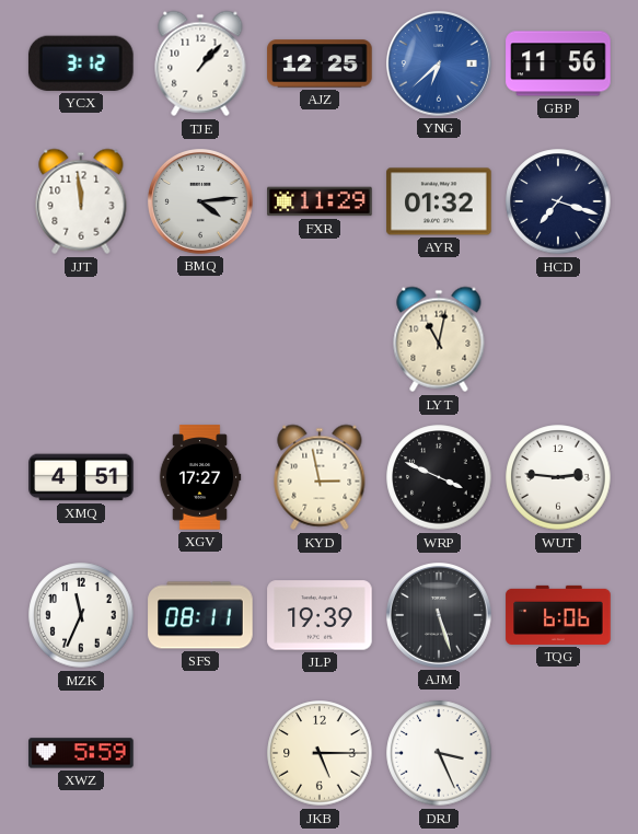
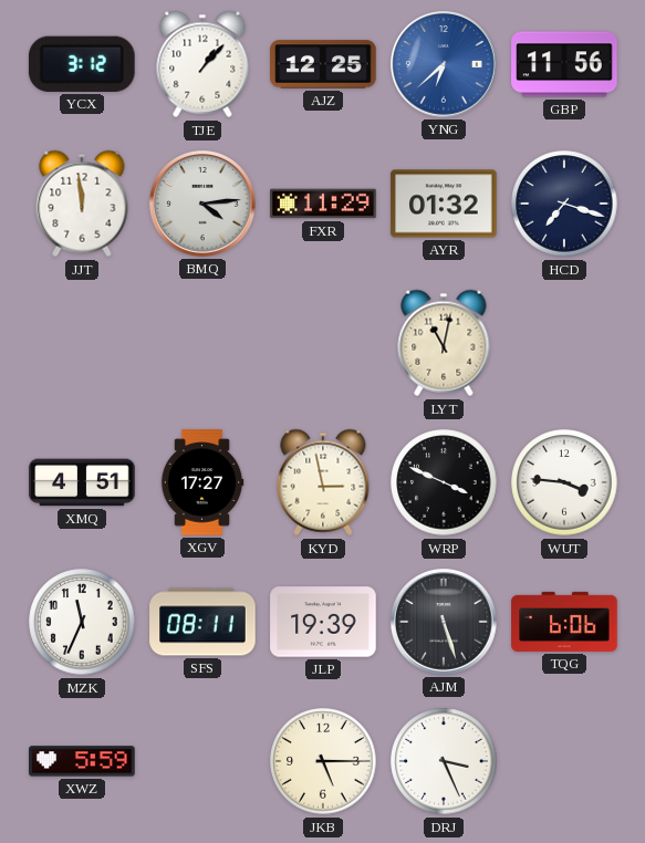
WUT: 2:46 -> 3:46
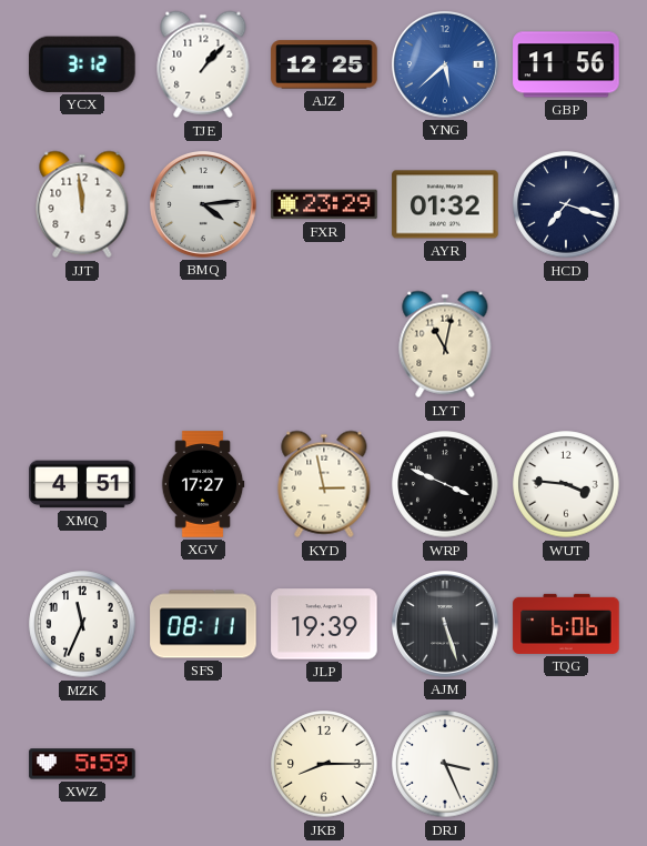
YNG: 6:38 -> 5:38
FXR: 11:29 -> 23:29
JKB: 5:15 -> 8:15
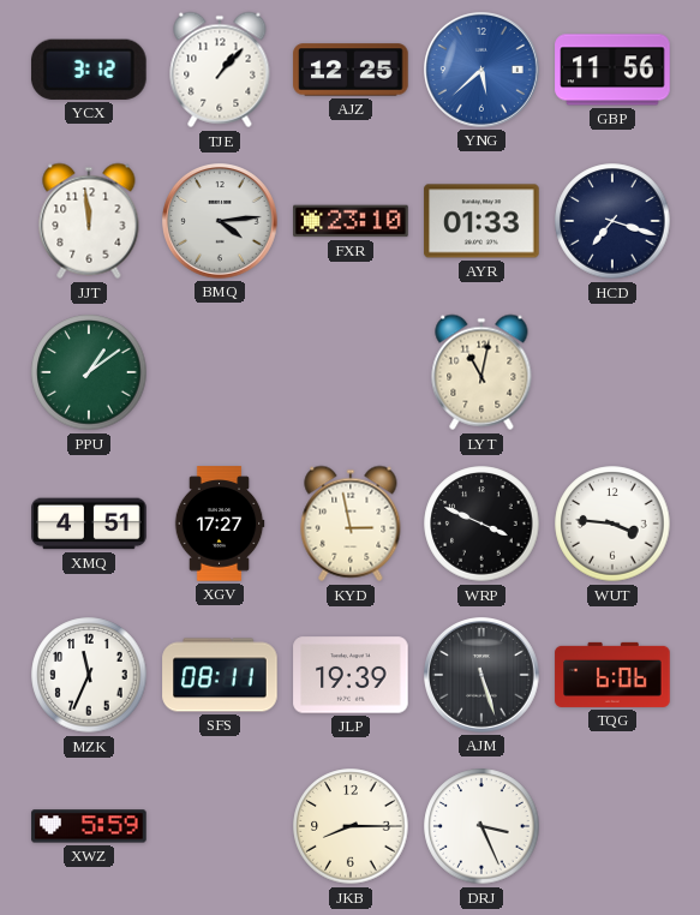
FXR: 23:29 -> 23:10
AYR: 01:32 -> 01:33
PPU: none -> 1:09
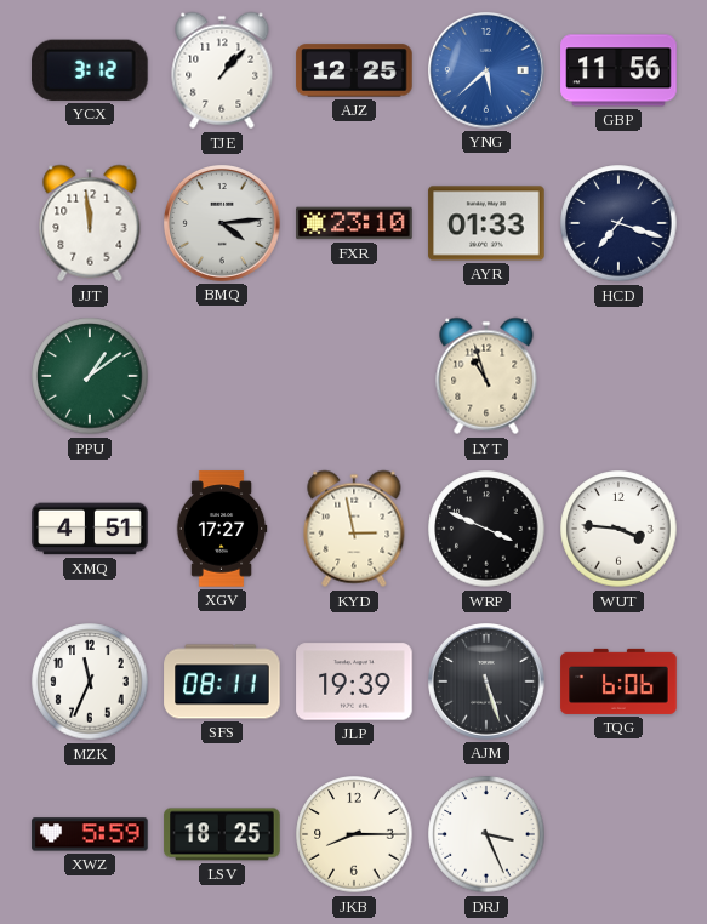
LYT: 11:02 -> 10:57
LSV: none -> 18:25
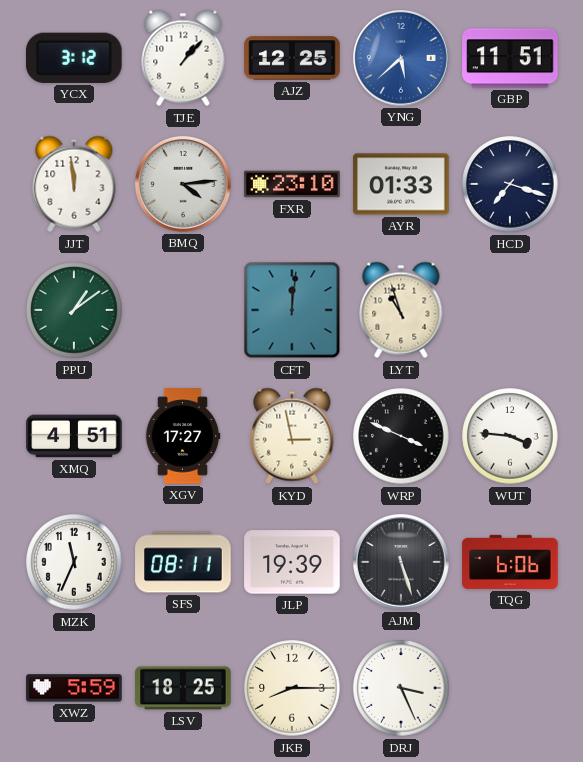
GBP: 11:56 -> 11:51
CFT: none -> 12:01
